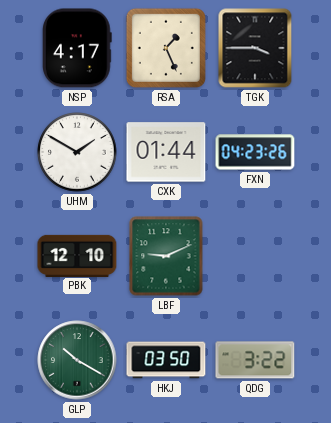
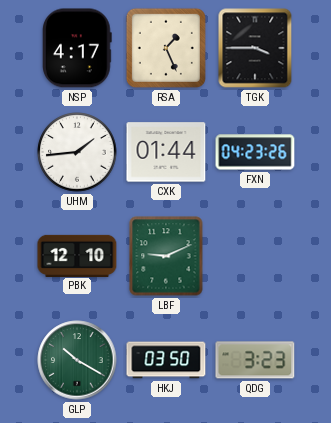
UHM: 1:50 -> 1:44
QDG: 3:22 -> 3:23
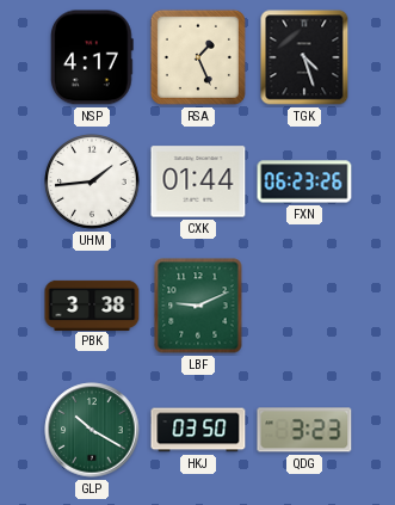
TGK: 3:45 -> 4:27
FXN: 04:23 -> 06:23
PBK: 12:10 -> 3:38
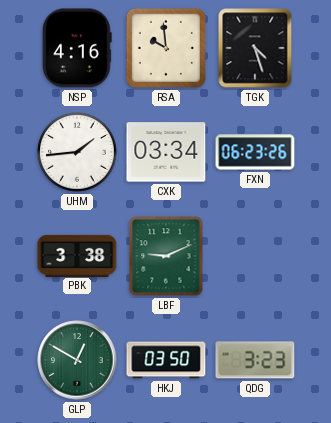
NSP: 4:17 -> 4:16
RSA: 1:26 -> 9:59
CXK: 01:44 -> 03:34
GLP: 10:20 -> 12:50
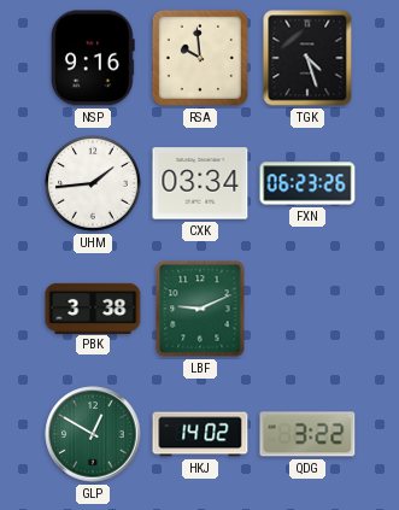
NSP: 4:16 -> 9:16
HKJ: 03:50 -> 14:02
QDG: 3:23 -> 3:22
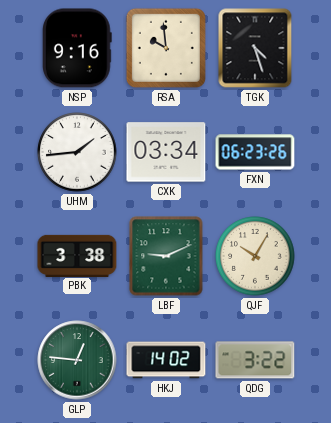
QJF: none -> 10:05
GLP: 12:50 -> 12:46
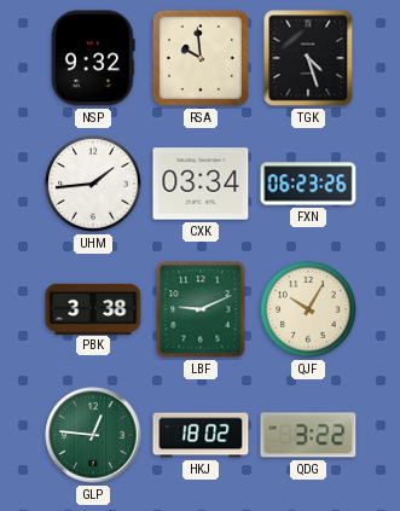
NSP: 9:16 -> 9:32
HKJ: 14:02 -> 18:02
